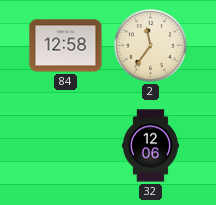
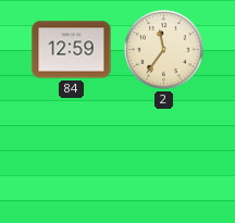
84: 12:58 -> 12:59
32: 12:06 -> none
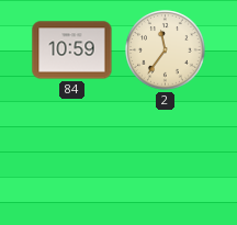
84: 12:59 -> 10:59
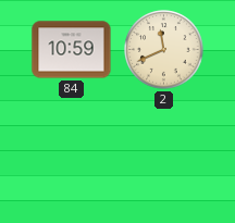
2: 11:36 -> 11:41
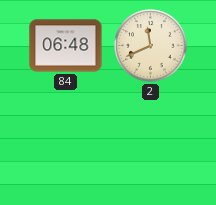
84: 10:59 -> 06:48
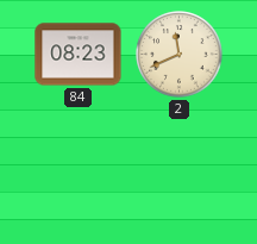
84: 06:48 -> 08:23
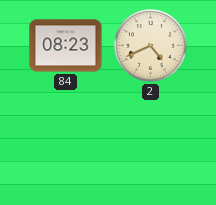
2: 11:41 -> 4:41
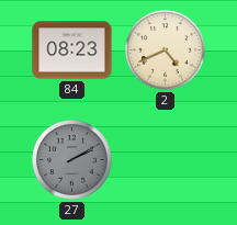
27: none -> 2:10
